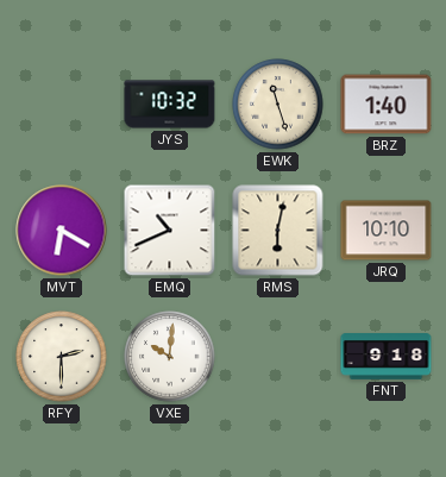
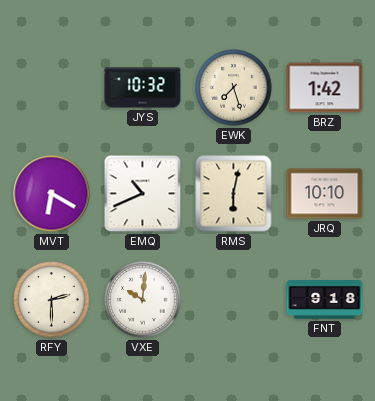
EWK: 11:27 -> 7:27
BRZ: 1:40 -> 1:42
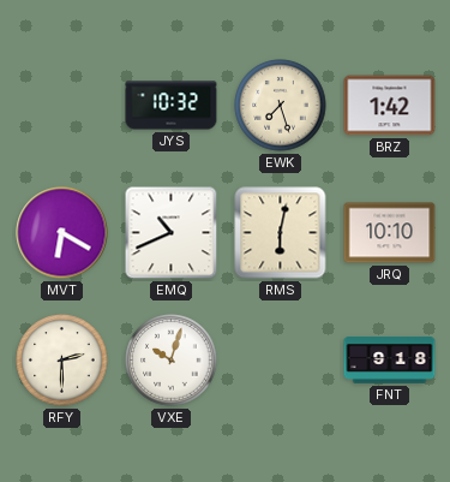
VXE: 10:01 -> 10:03
